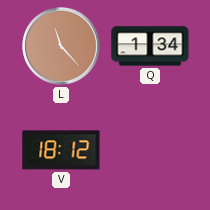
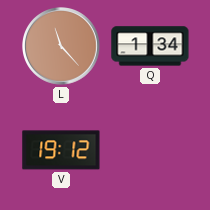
V: 18:12 -> 19:12
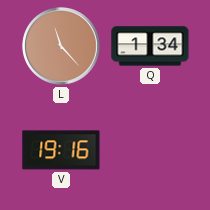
V: 19:12 -> 19:16
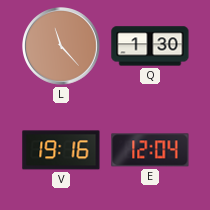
Q: 1:34 -> 1:30
E: none -> 12:04
